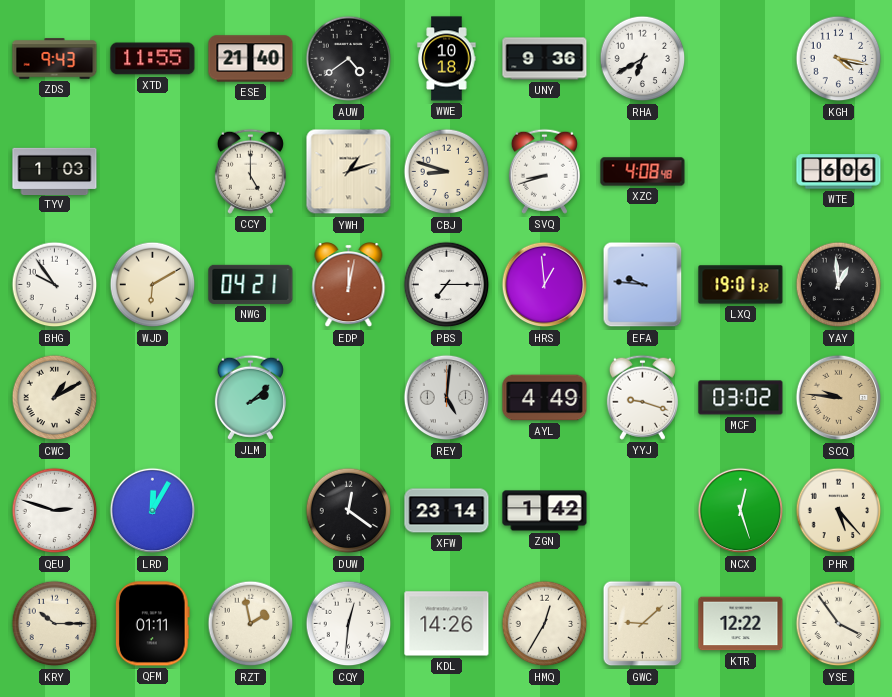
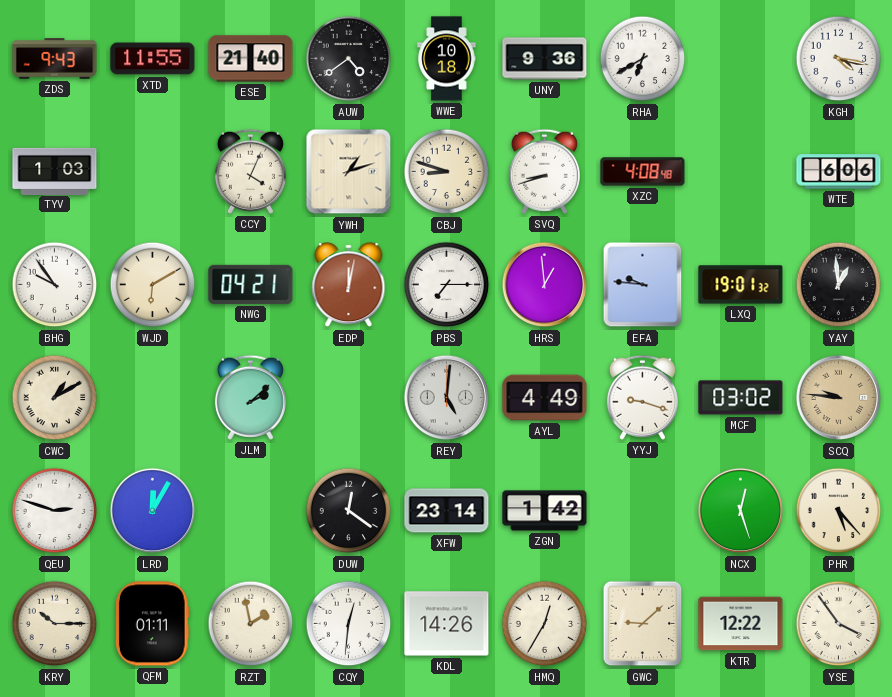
CCY: 5:00 -> 4:04
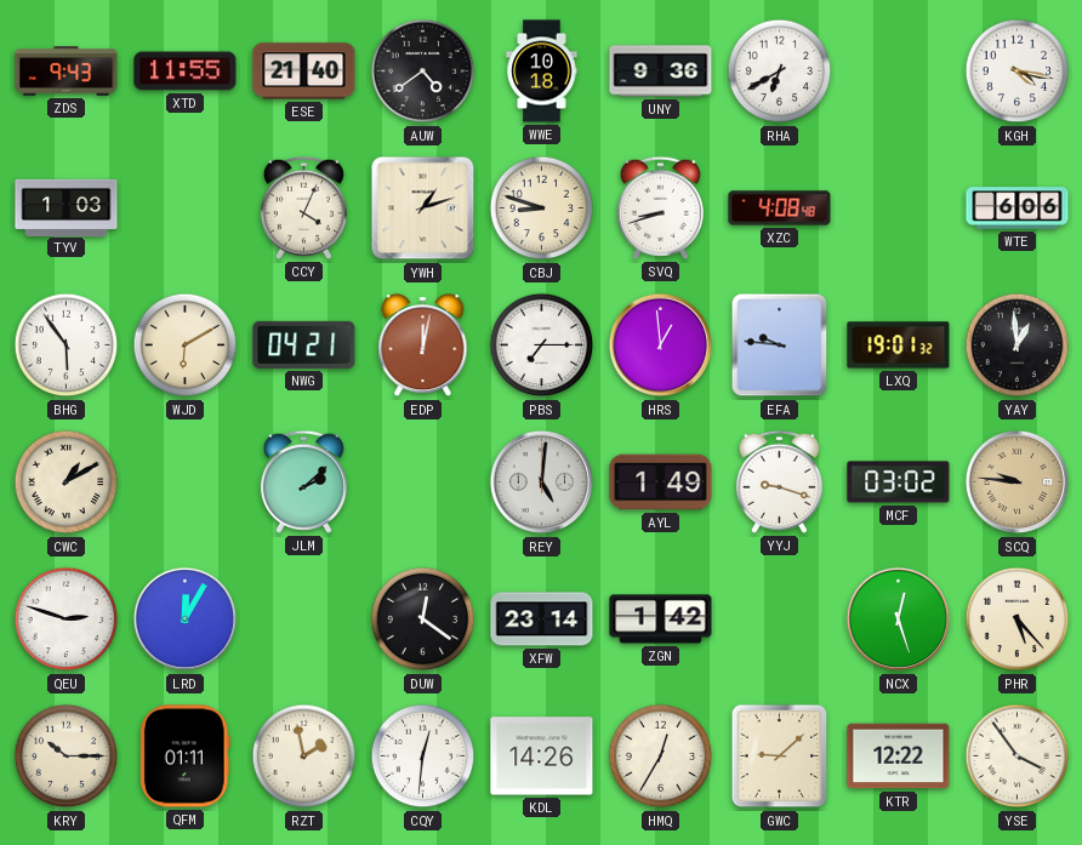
BHG: 9:54 -> 5:54
AYL: 4:49 -> 1:49
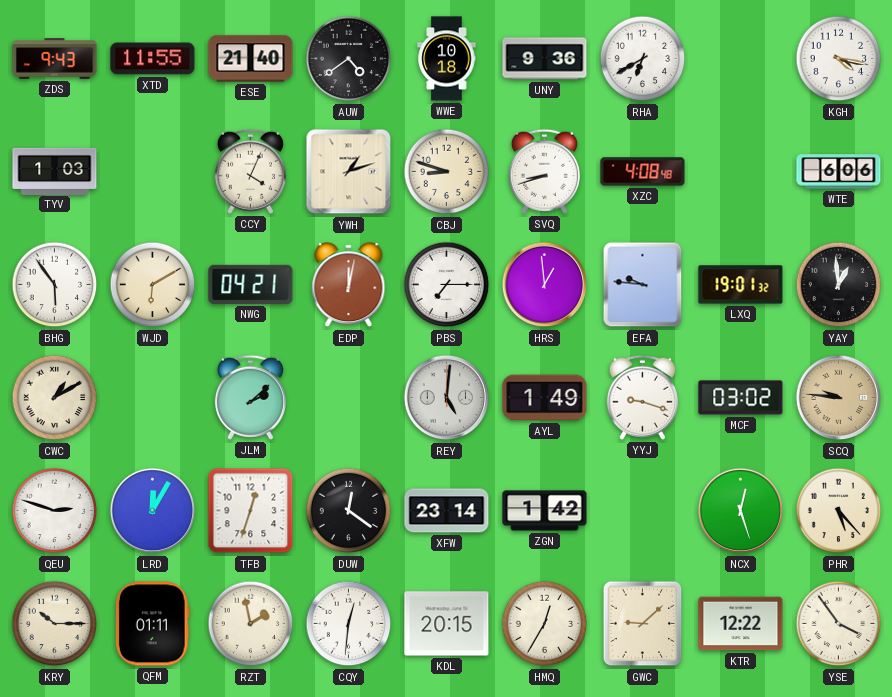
TFB: none -> 12:33
KDL: 14:26 -> 20:15
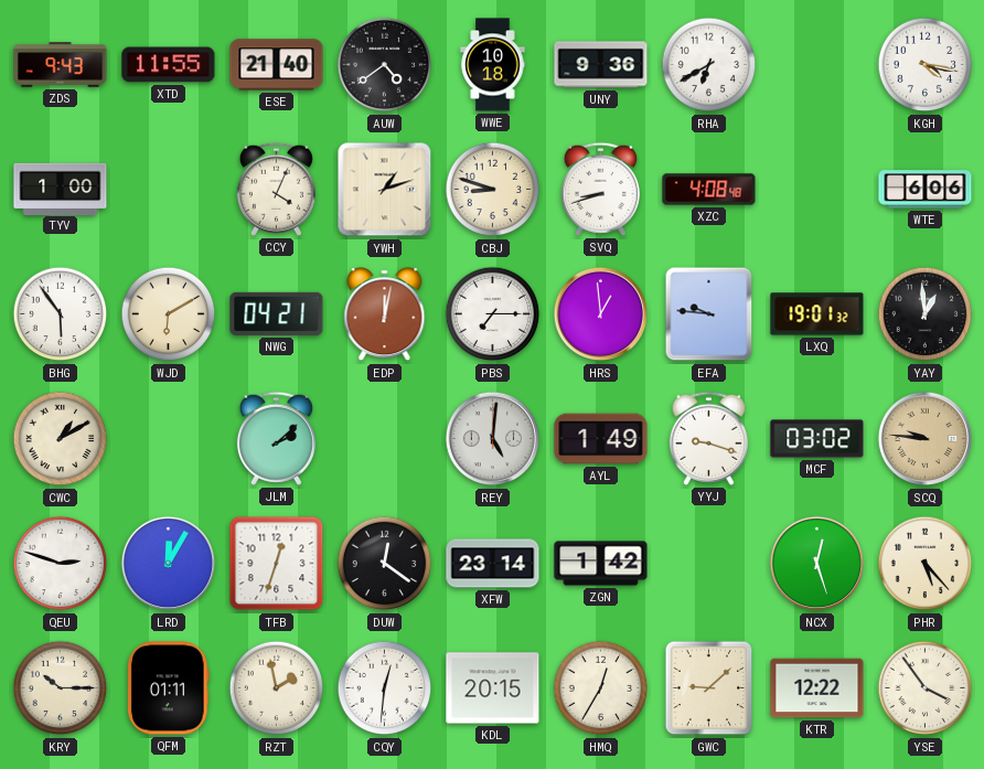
TYV: 1:03 -> 1:00
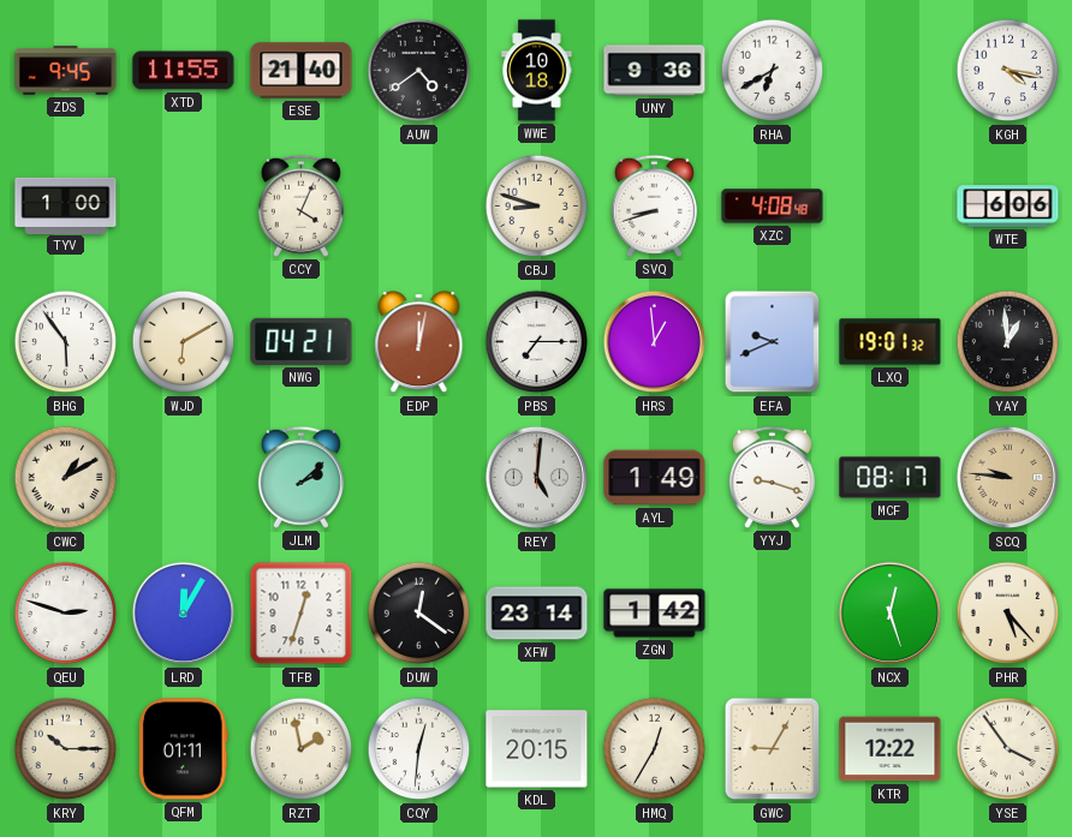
ZDS: 9:43 -> 9:45
YWH: 1:12 -> none
EFA: 9:46 -> 9:41
MCF: 03:02 -> 08:17
GWC: 9:08 -> 9:05
